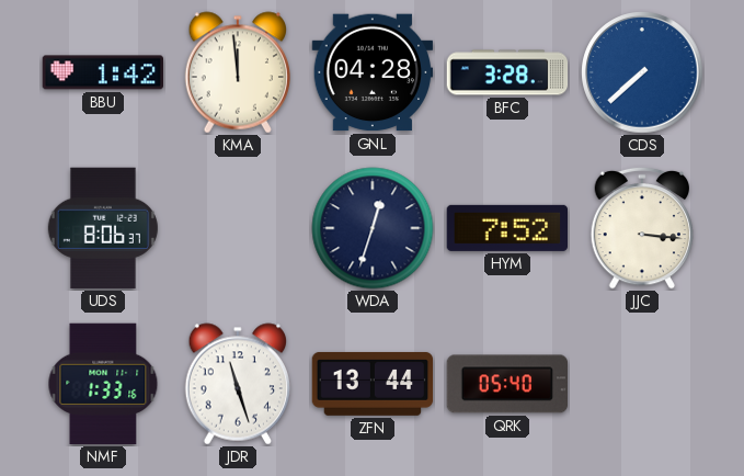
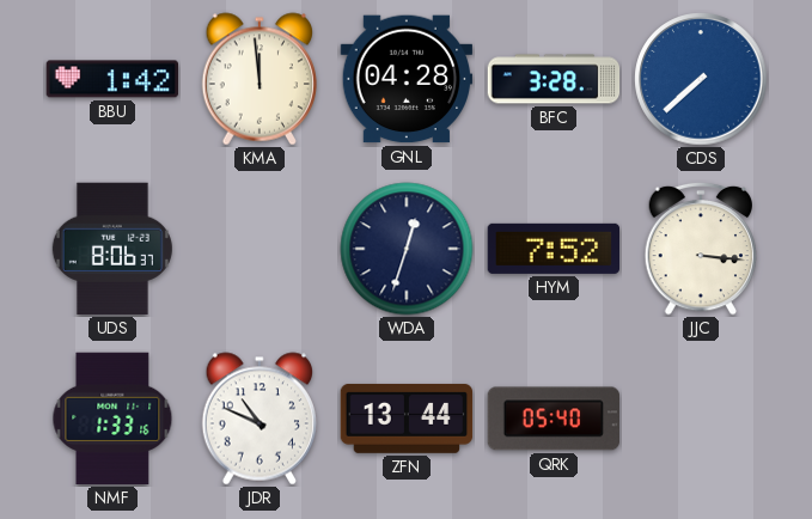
JDR: 11:27 -> 10:49
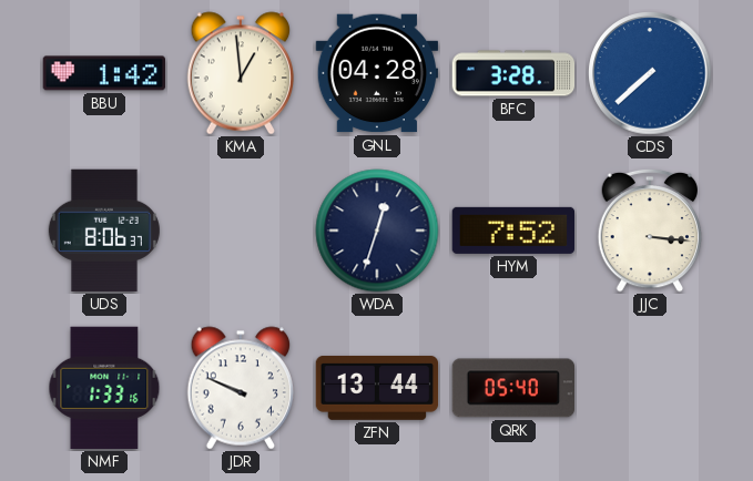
KMA: 11:59 -> 12:59
JDR: 10:49 -> 9:49
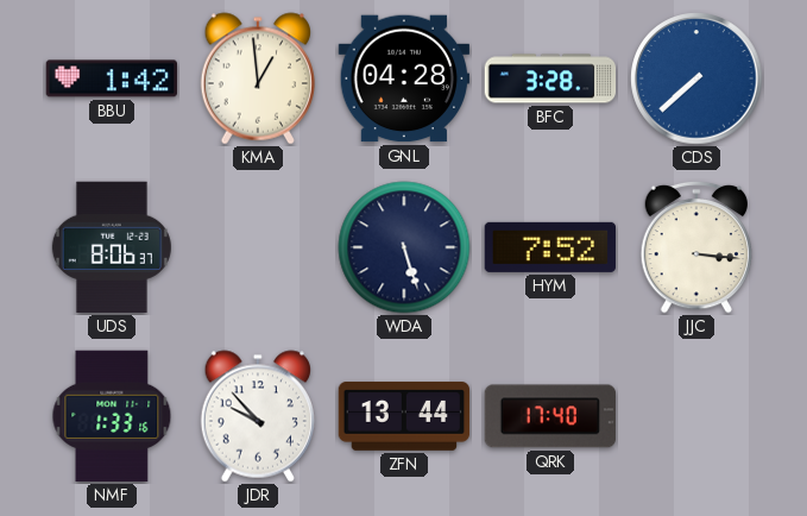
WDA: 12:33 -> 5:27
JDR: 9:49 -> 9:53
QRK: 05:40 -> 17:40
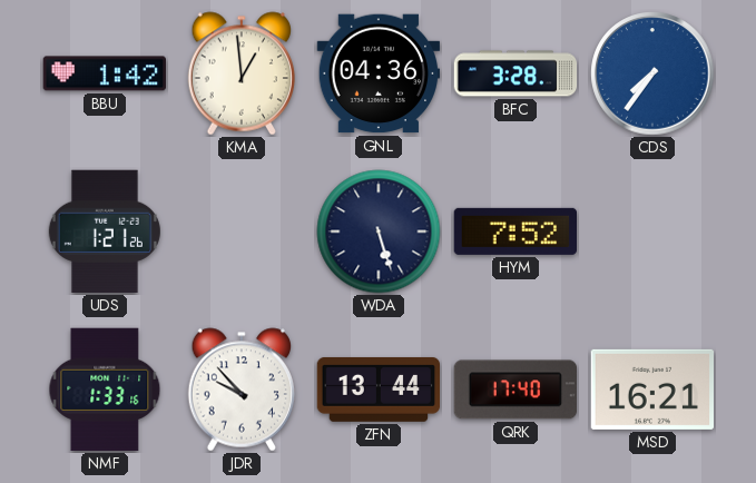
GNL: 04:28 -> 04:36
CDS: 7:38 -> 7:36
UDS: 8:06 -> 1:21
JJC: 3:16 -> none
MSD: none -> 16:21
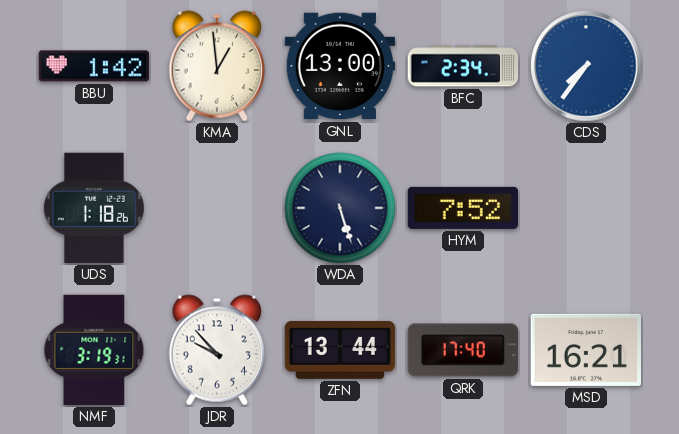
GNL: 04:36 -> 13:00
BFC: 3:28 -> 2:34
UDS: 1:21 -> 1:18
NMF: 1:33 -> 3:19
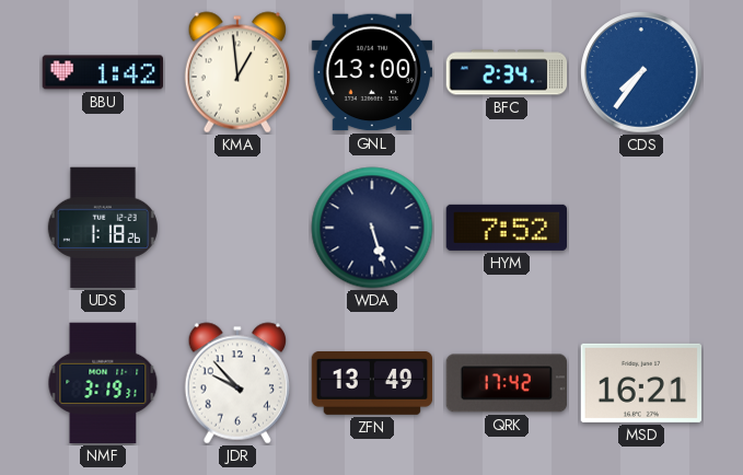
ZFN: 13:44 -> 13:49
QRK: 17:40 -> 17:42
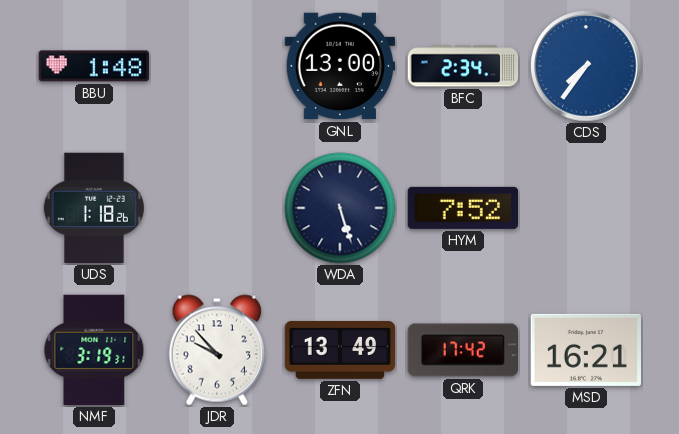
BBU: 1:42 -> 1:48
KMA: 12:59 -> none
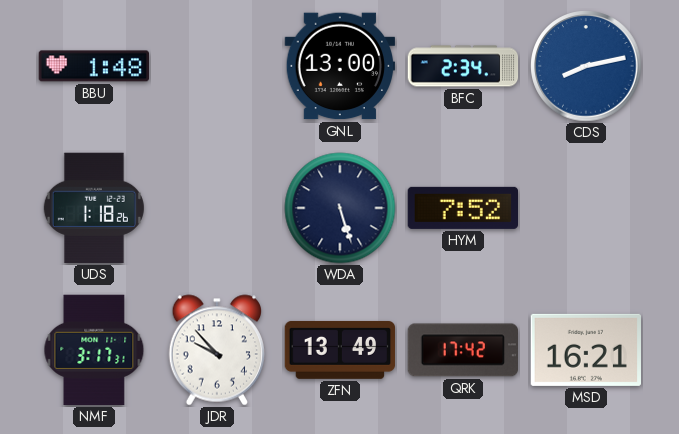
CDS: 7:36 -> 8:13
NMF: 3:19 -> 3:17
